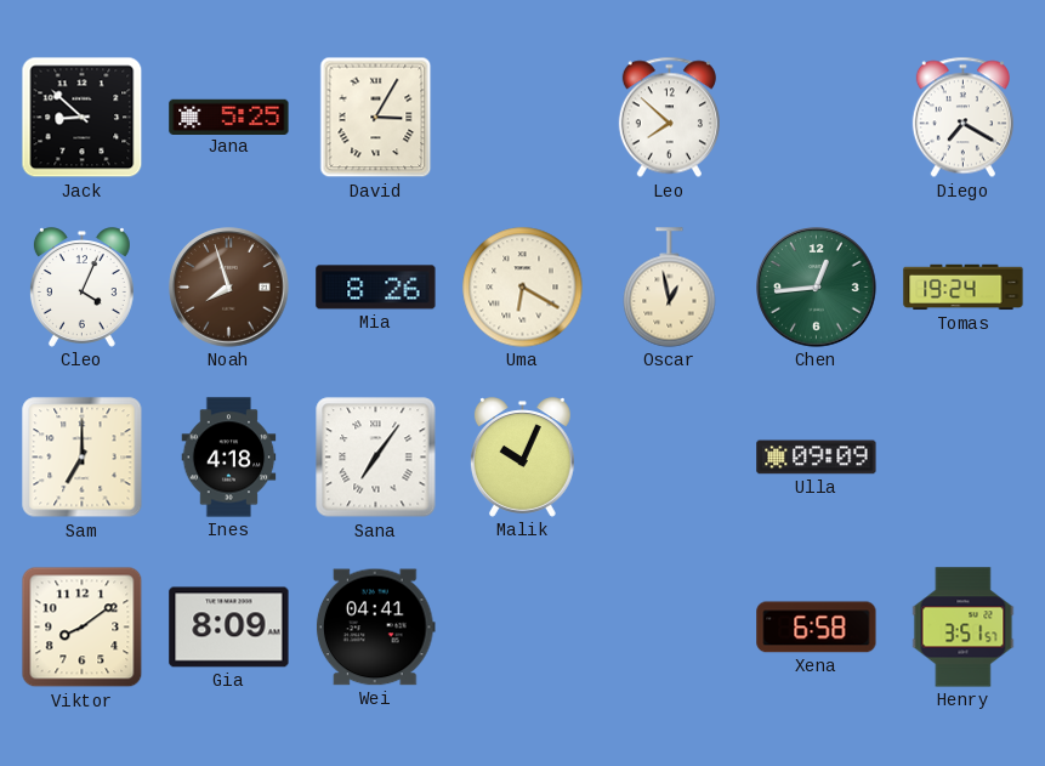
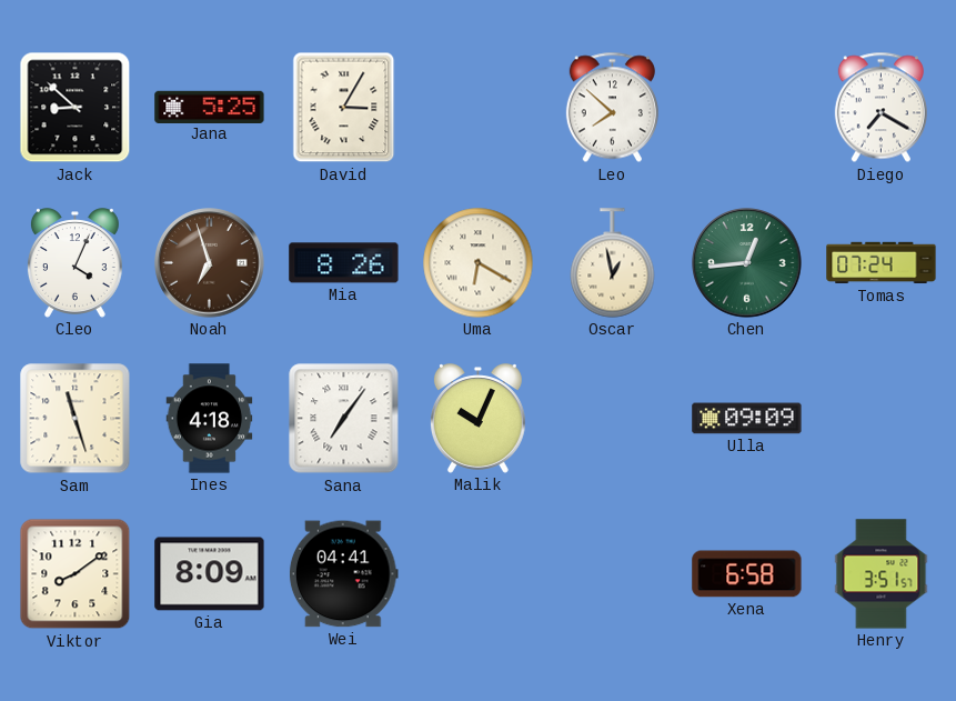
Noah: 7:57 -> 6:57
Tomas: 19:24 -> 07:24
Sam: 7:00 -> 11:27
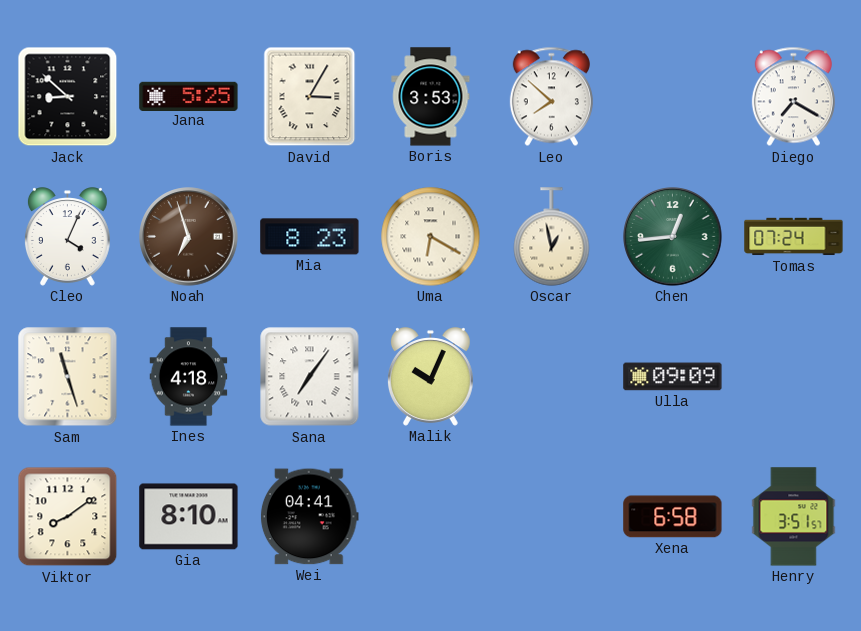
Boris: none -> 3:53
Mia: 8:26 -> 8:23
Gia: 8:09 -> 8:10
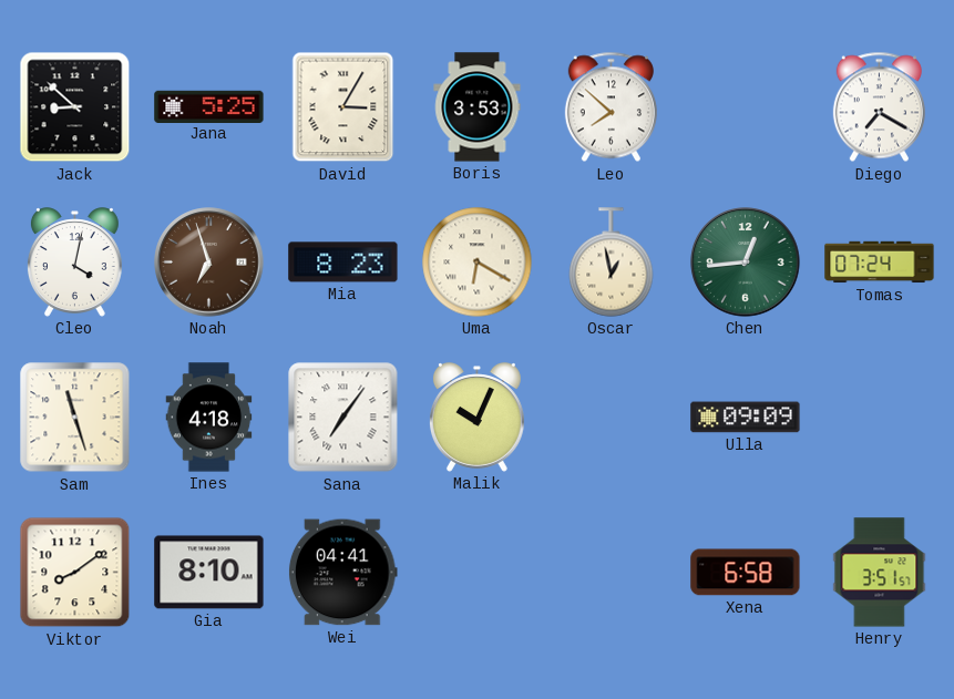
Cleo: 4:04 -> 4:02
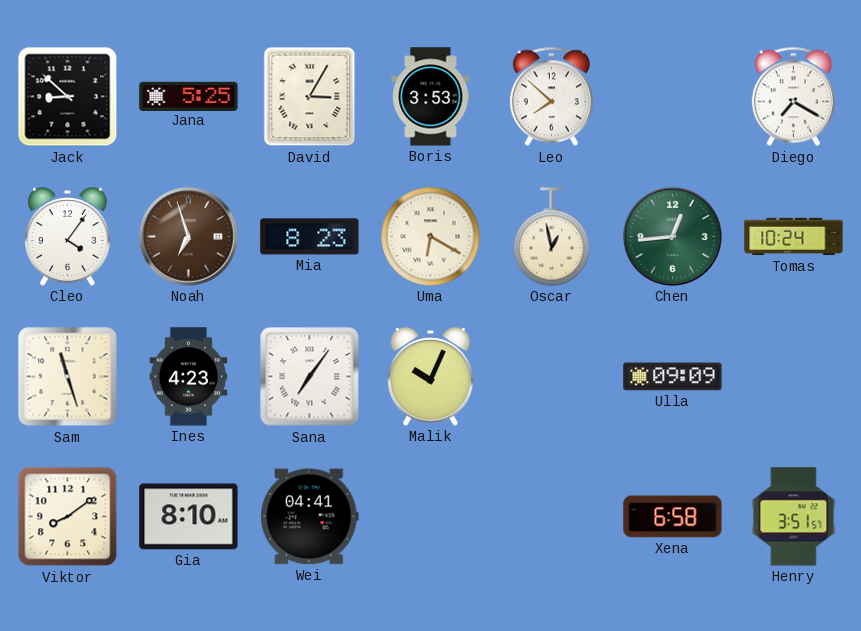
Cleo: 4:02 -> 4:06
Tomas: 07:24 -> 10:24
Ines: 4:18 -> 4:23
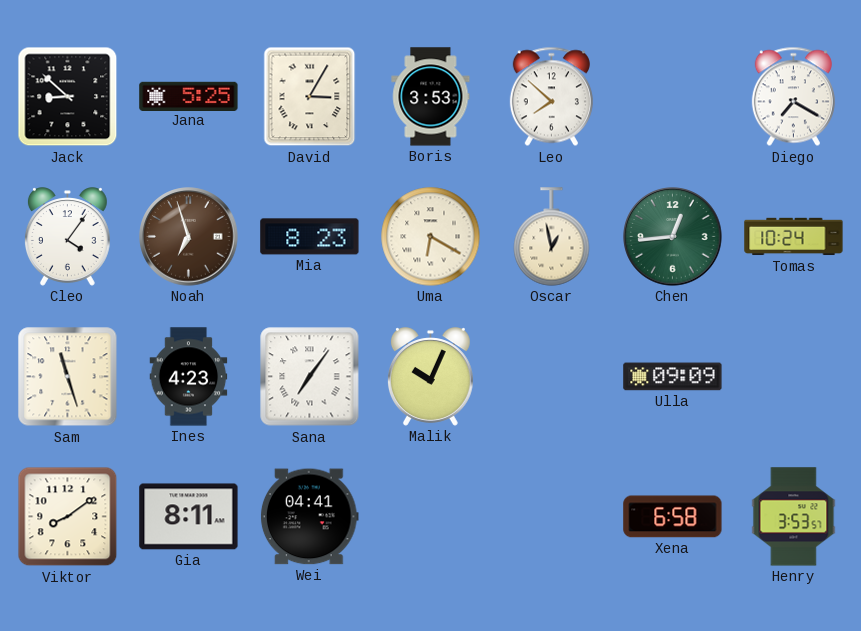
Gia: 8:10 -> 8:11
Henry: 3:51 -> 3:53
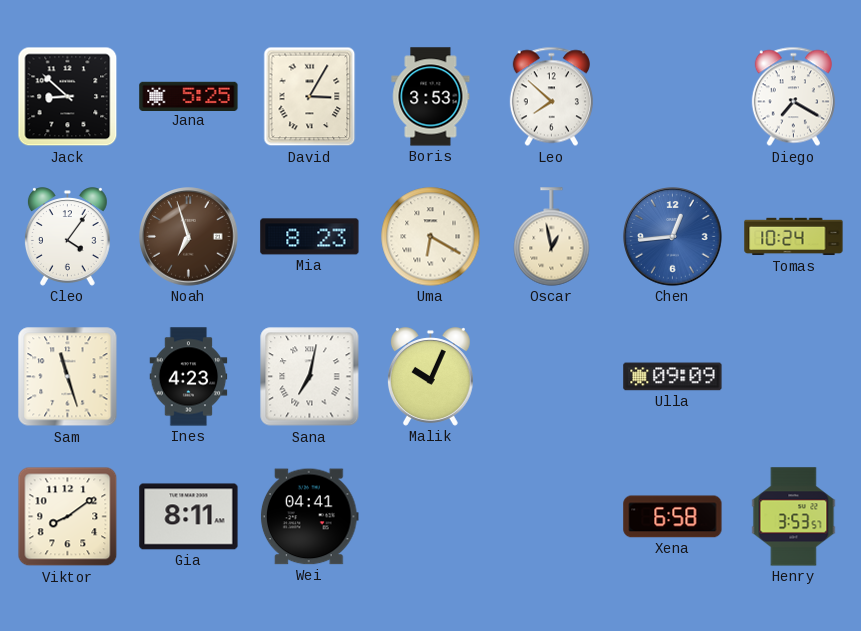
Chen dial: green -> blue
Sana: 7:06 -> 7:02
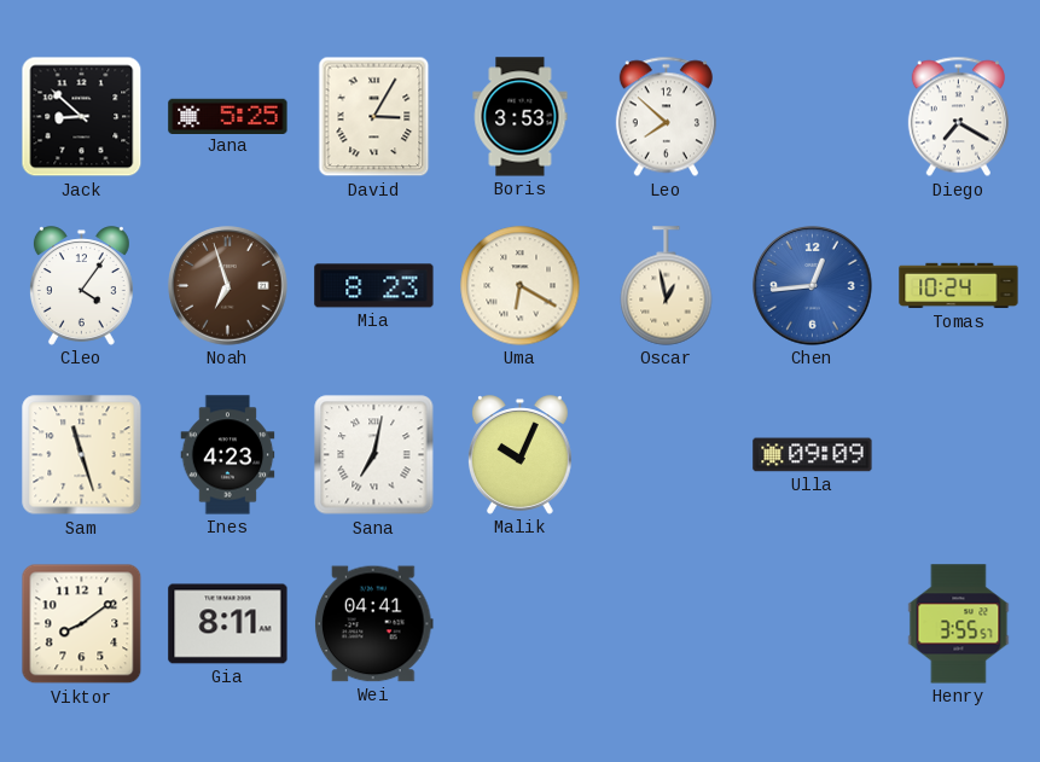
Xena: 6:58 -> none
Henry: 3:53 -> 3:55
